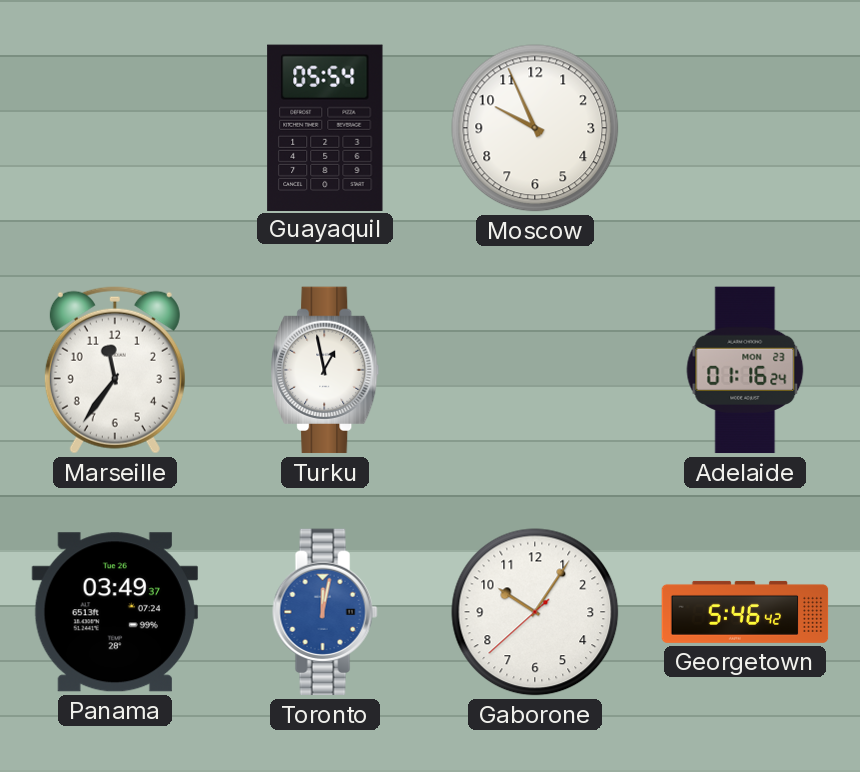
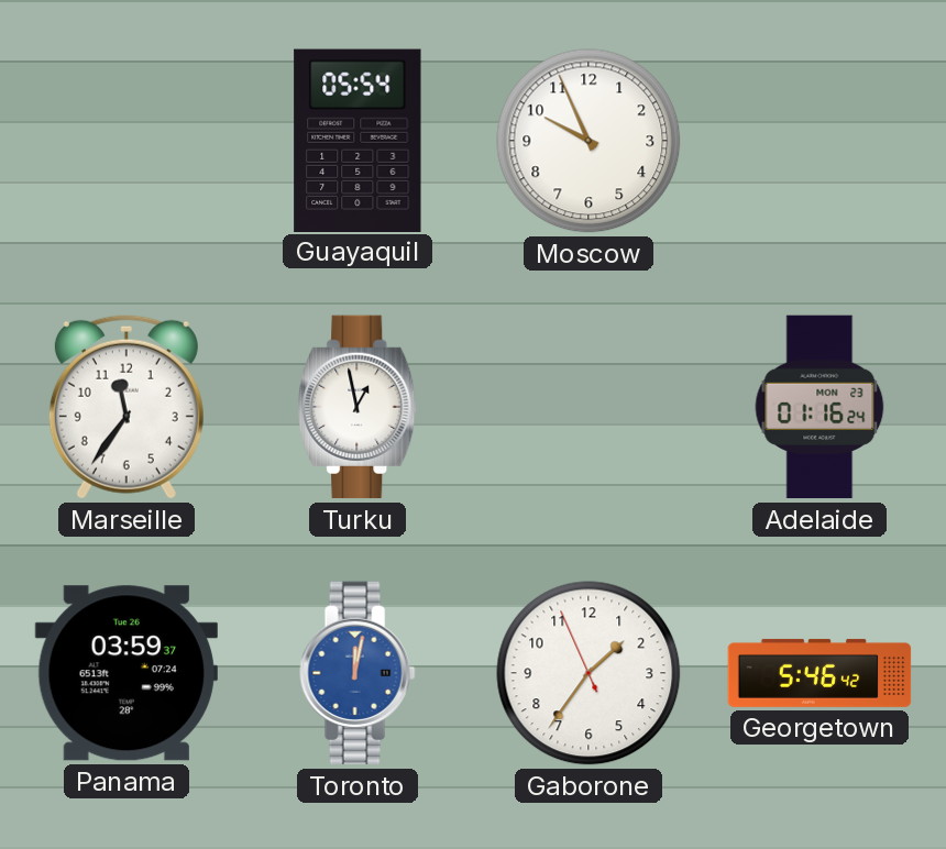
Panama: 03:49 -> 03:59
Gaborone: 10:05 -> 1:35
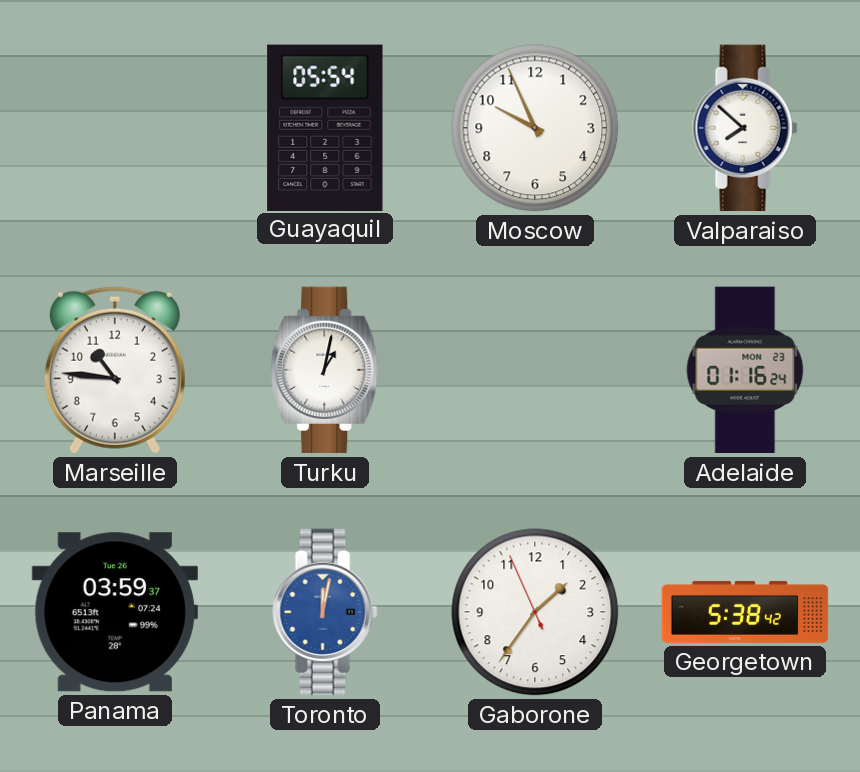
Valparaiso: none -> 7:52
Marseille: 11:36 -> 10:46
Turku: 12:58 -> 1:02
Georgetown: 5:46 -> 5:38
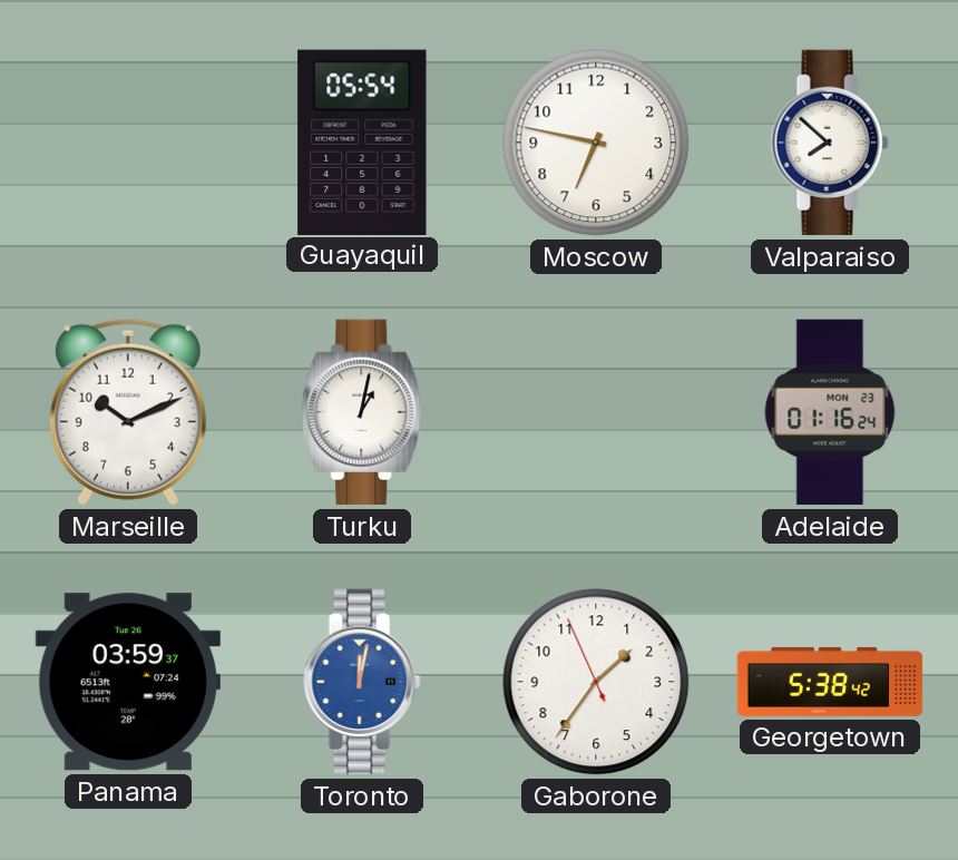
Moscow: 9:56 -> 6:47
Marseille: 10:46 -> 10:11
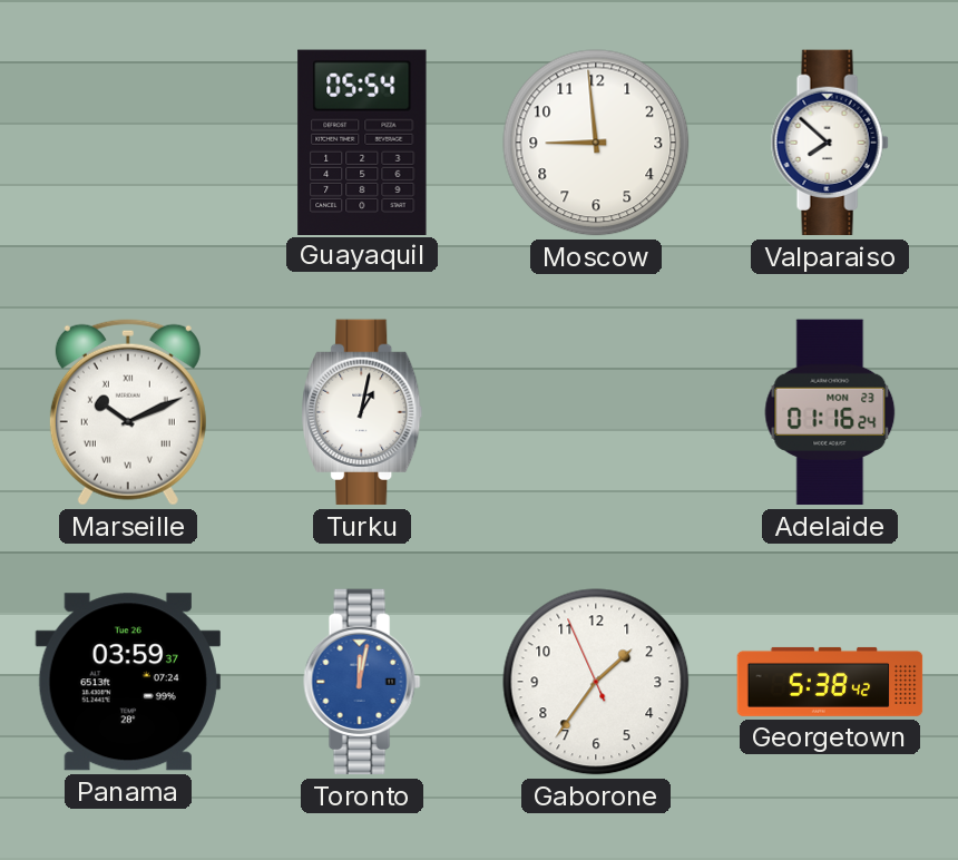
Moscow: 6:47 -> 8:59
Marseille numerals: Arabic -> Roman
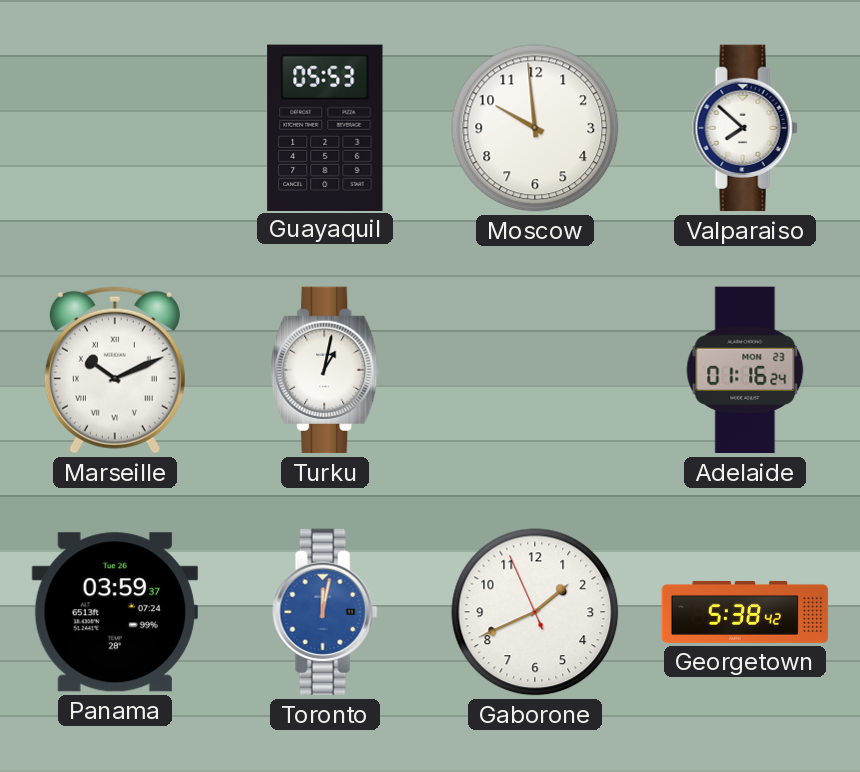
Guayaquil: 05:54 -> 05:53
Moscow: 8:59 -> 9:59
Gaborone: 1:35 -> 1:40
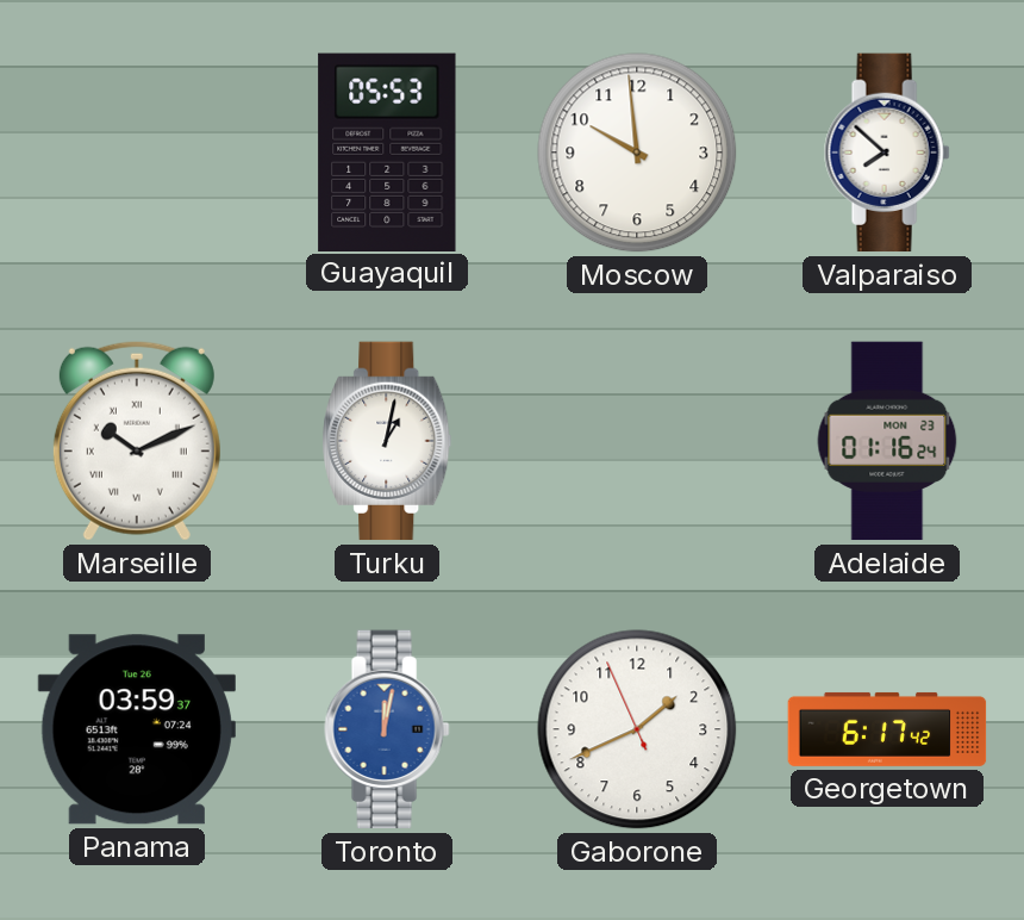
Georgetown: 5:38 -> 6:17
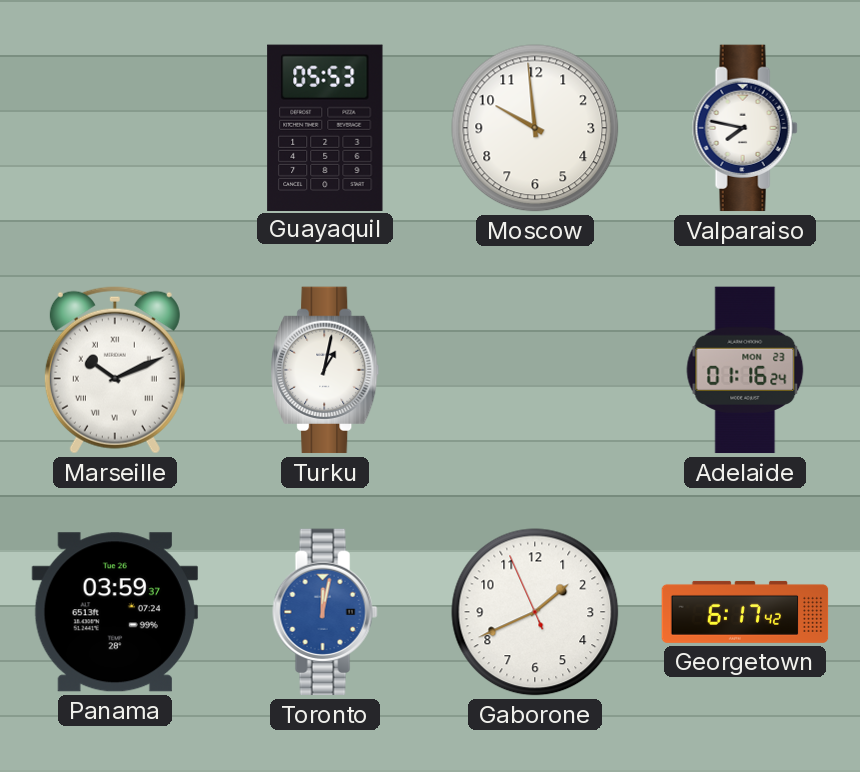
Valparaiso: 7:52 -> 7:47
